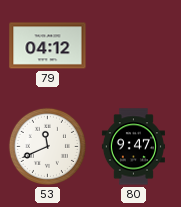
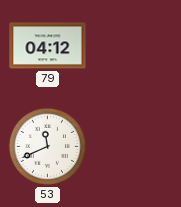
80: 9:47 -> none
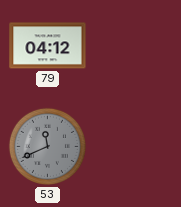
53 dial: white -> grey
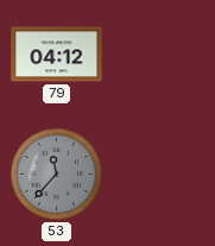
53: 11:41 -> 11:37
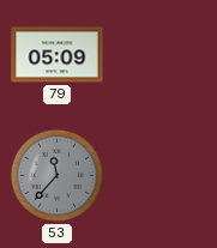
79: 04:12 -> 05:09
